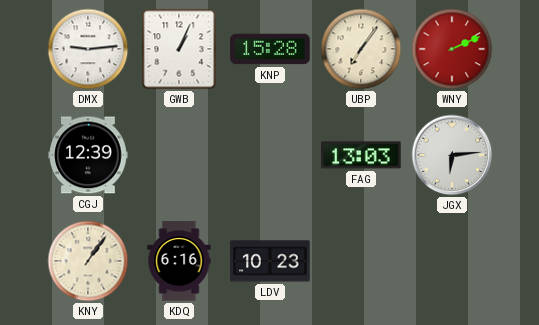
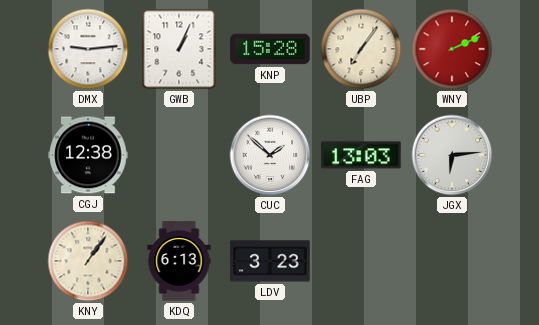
CGJ: 12:39 -> 12:38
CUC: none -> 1:52
KDQ: 6:16 -> 6:13
LDV: 10:23 -> 3:23
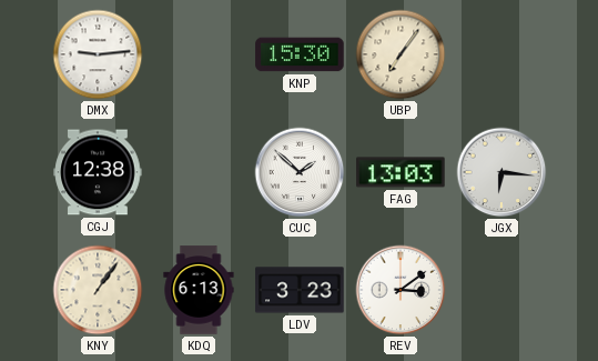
GWB: 1:04 -> none
KNP: 15:28 -> 15:30
WNY: 2:11 -> none
JGX: 6:14 -> 6:16
REV: none -> 3:09
